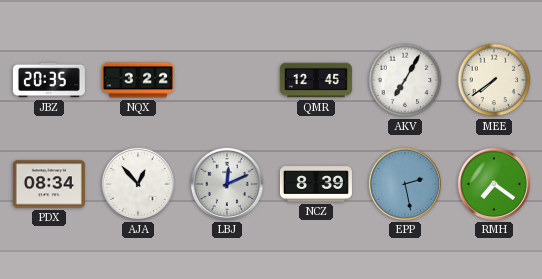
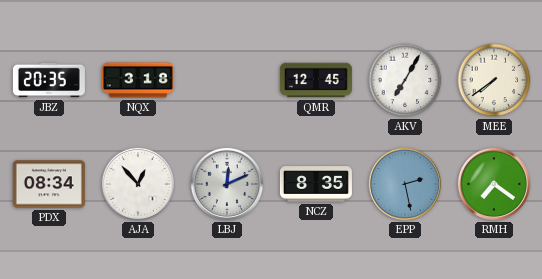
NQX: 3:22 -> 3:18
NCZ: 8:39 -> 8:35
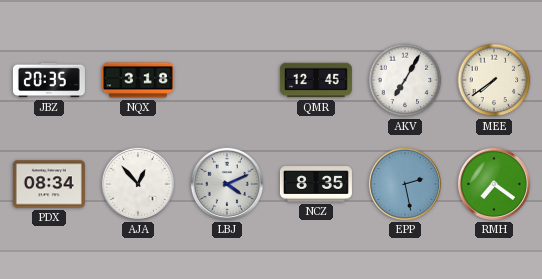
LBJ: 12:11 -> 4:11
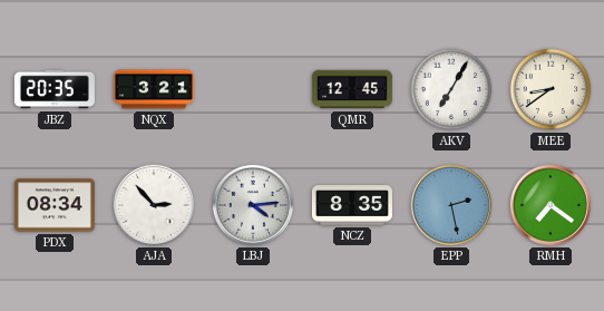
NQX: 3:18 -> 3:21
MEE: 7:39 -> 8:39
AJA: 12:53 -> 2:53
LBJ: 4:11 -> 4:14
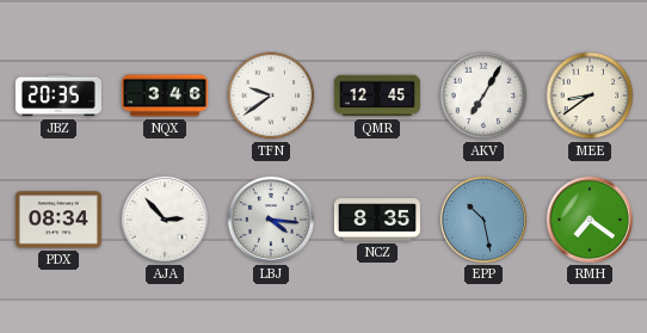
NQX: 3:21 -> 3:46
TFN: none -> 9:39
LBJ: 4:14 -> 4:16
EPP: 2:28 -> 10:28
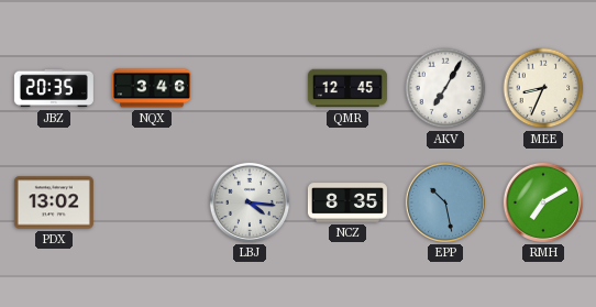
TFN: 9:39 -> none
MEE: 8:39 -> 8:34
PDX: 08:34 -> 13:02
AJA: 2:53 -> none
RMH: 7:21 -> 7:10
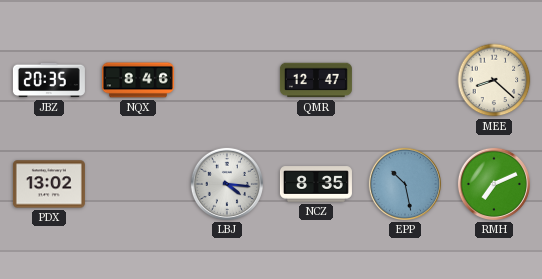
NQX: 3:46 -> 8:46
QMR: 12:45 -> 12:47
AKV: 7:05 -> none
MEE: 8:34 -> 8:22
RMH: 7:10 -> 7:11
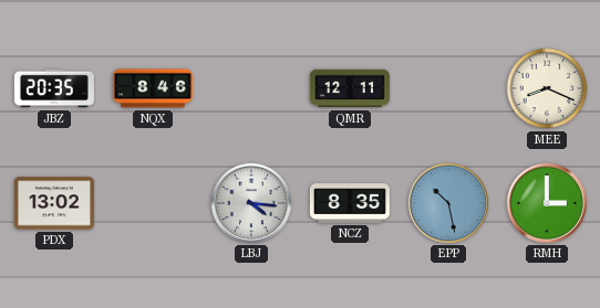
QMR: 12:47 -> 12:11
MEE: 8:22 -> 8:19
RMH: 7:11 -> 3:00
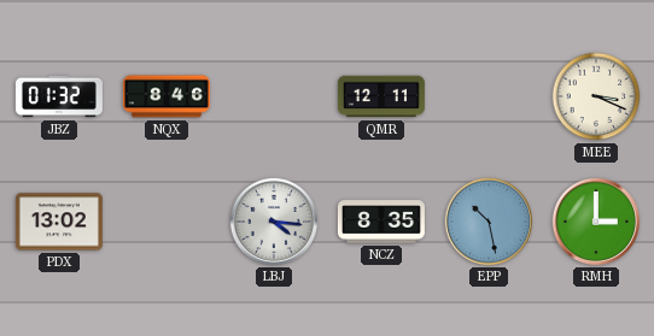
JBZ: 20:35 -> 01:32
MEE: 8:19 -> 3:19
